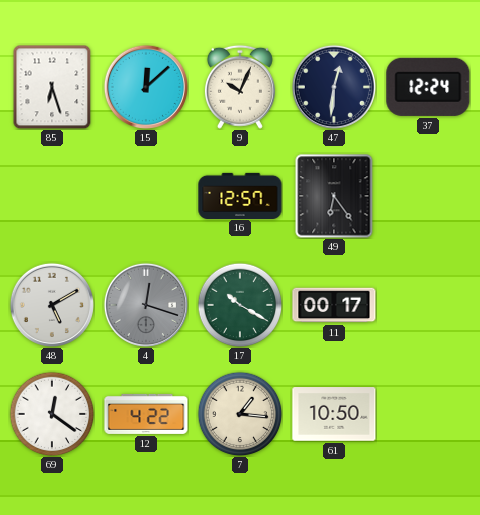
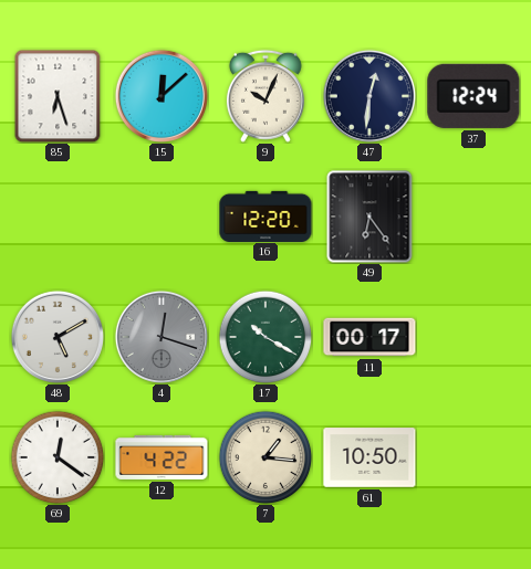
16: 12:57 -> 12:20
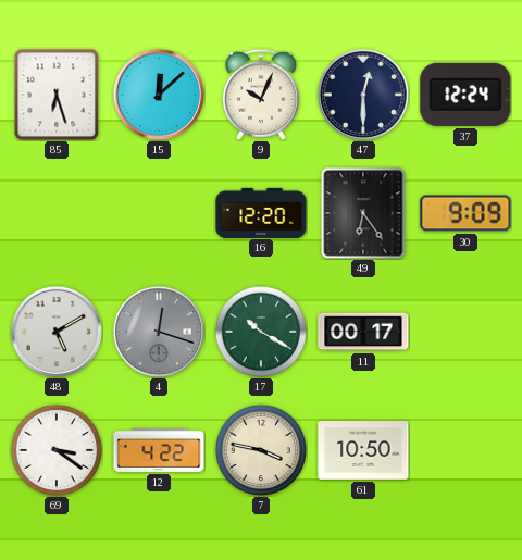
47: 12:31 -> 12:30
30: none -> 9:09
69: 12:21 -> 3:21
7: 1:16 -> 3:47
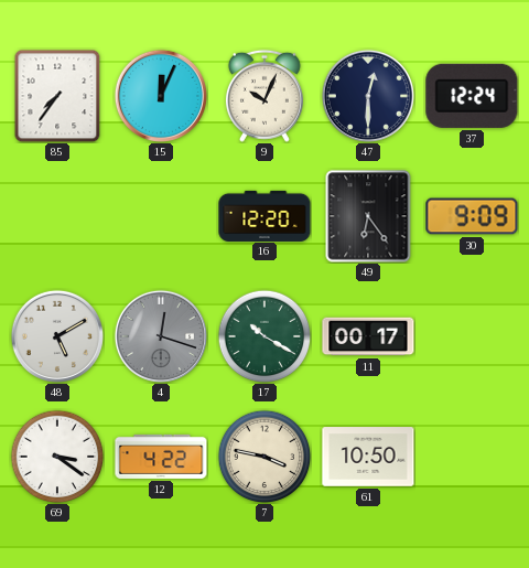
85: 6:27 -> 7:36
15: 12:08 -> 12:04
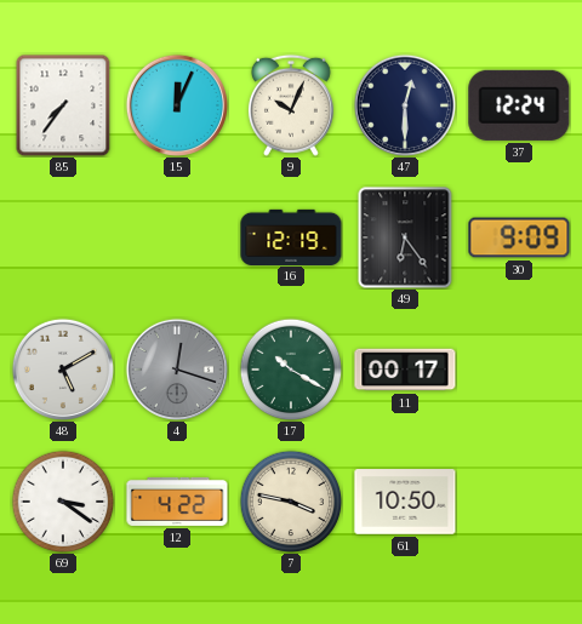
16: 12:20 -> 12:19
